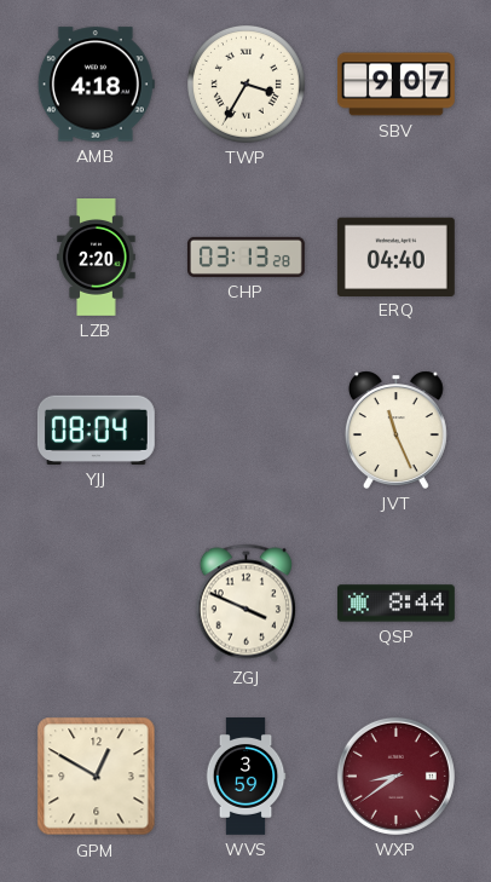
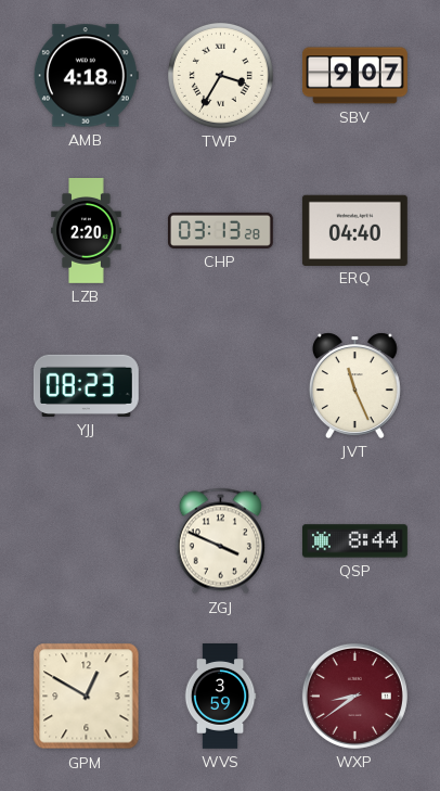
YJJ: 08:04 -> 08:23
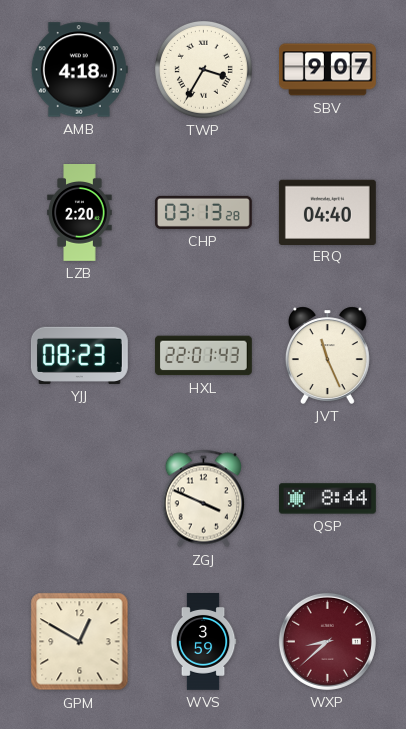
HXL: none -> 22:01
WXP: 8:39 -> 8:38
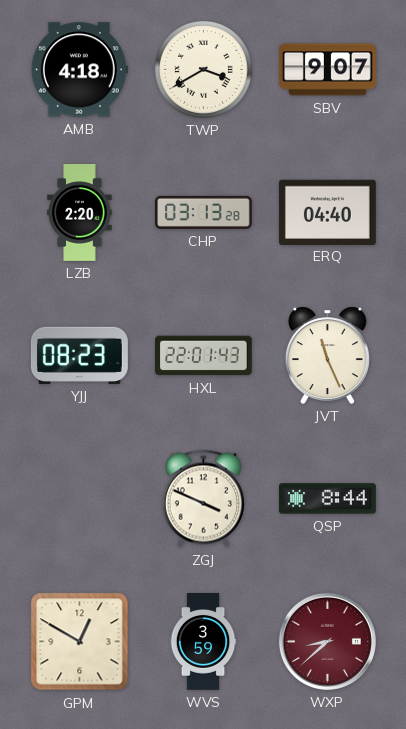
TWP: 3:35 -> 3:40
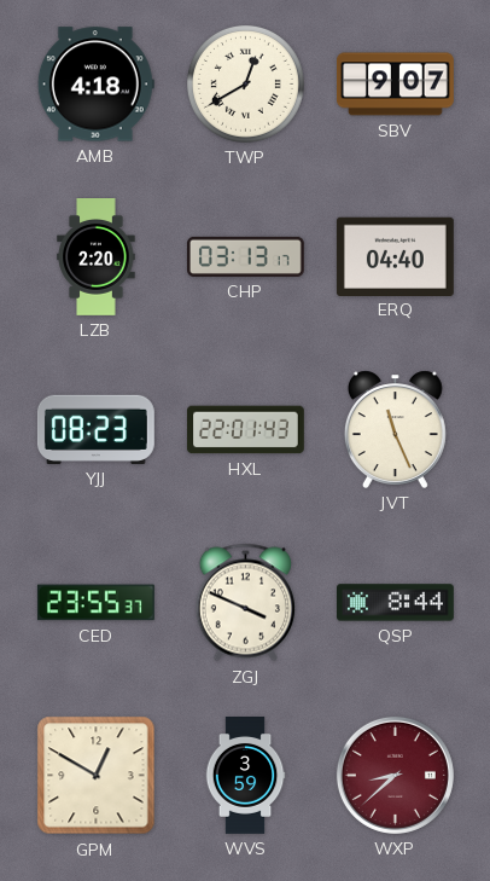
TWP: 3:40 -> 12:40
CHP: 03:13:28 -> 03:13:17
CED: none -> 23:55
